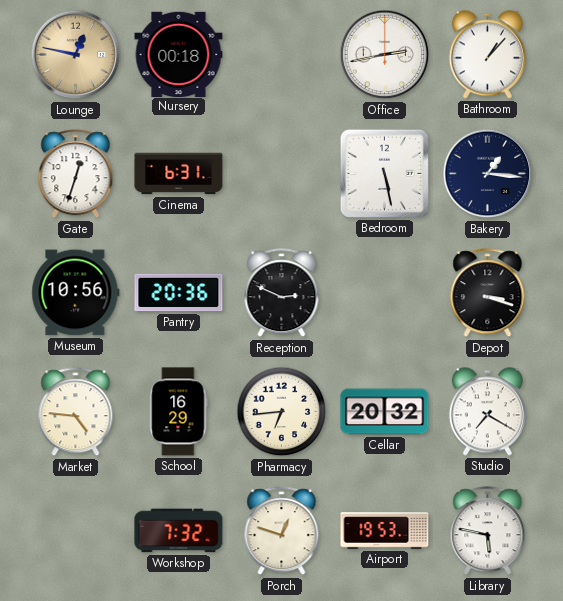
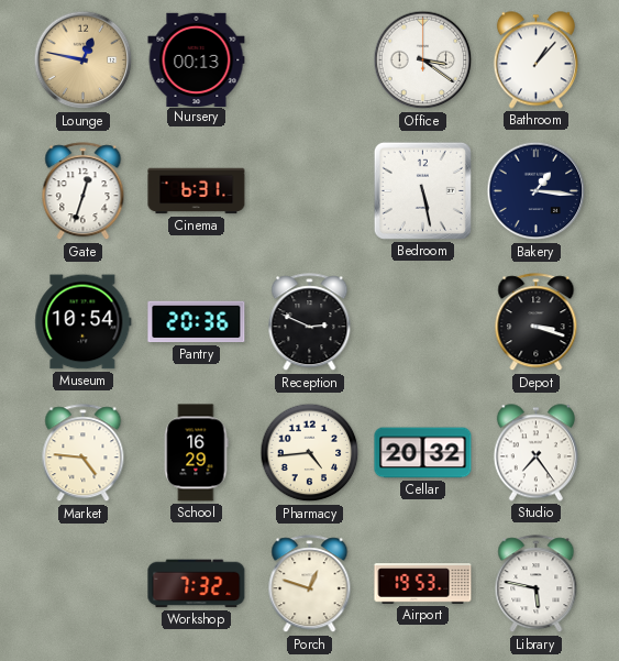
Nursery: 00:18 -> 00:13
Office: 2:43 -> 3:21
Museum: 10:56 -> 10:54
Pharmacy: 6:44 -> 4:44
Studio: 7:20 -> 7:24
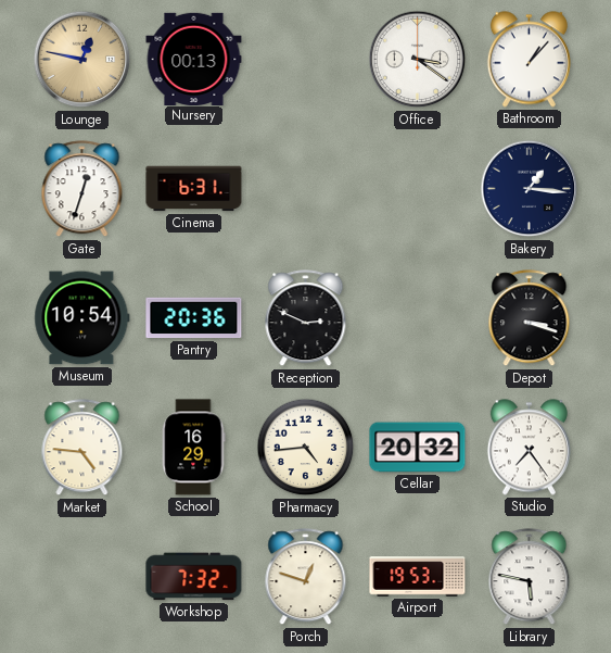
Bedroom: 5:28 -> none
